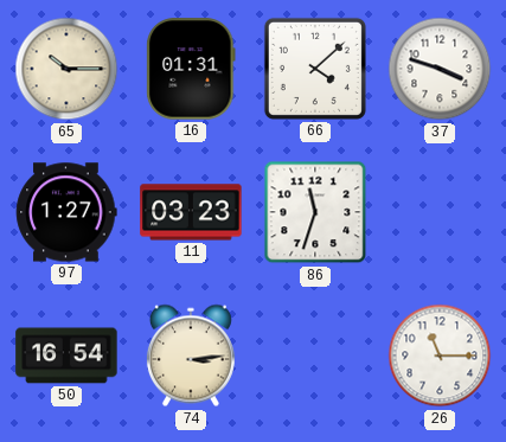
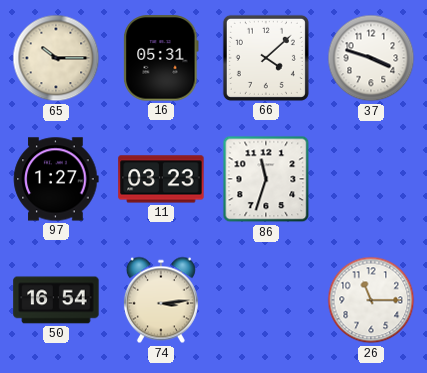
16: 01:31 -> 05:31
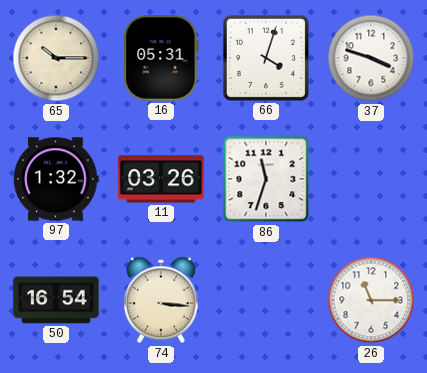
66: 4:08 -> 4:03
97: 1:27 -> 1:32
11: 03:23 -> 03:26
74: 3:14 -> 3:16
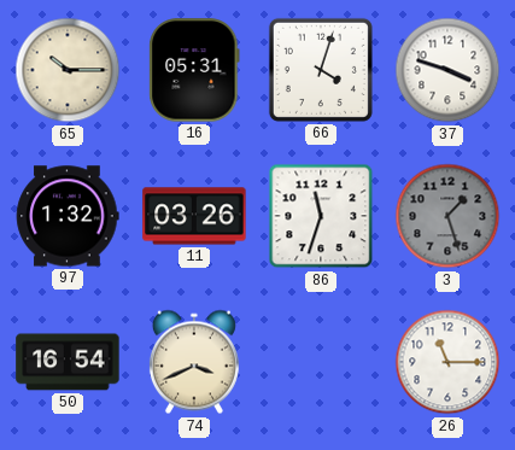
3: none -> 1:27
74: 3:16 -> 3:41
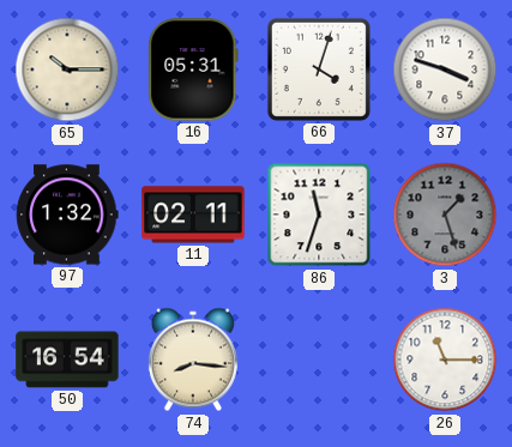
11: 03:26 -> 02:11
74: 3:41 -> 8:16
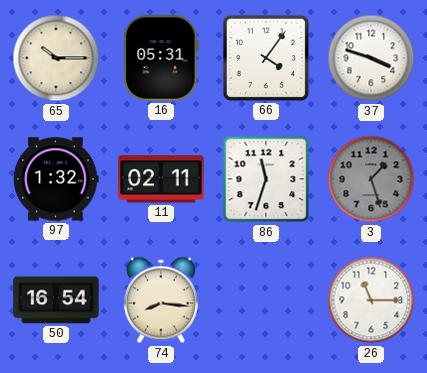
66: 4:03 -> 4:06
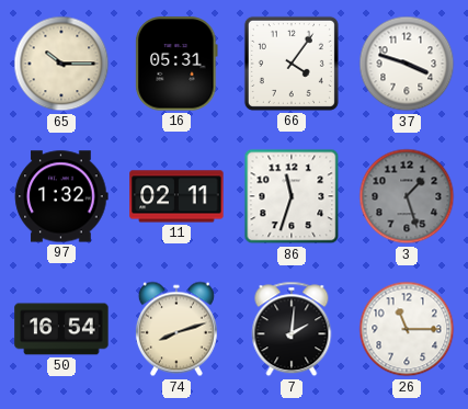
74: 8:16 -> 8:12
7: none -> 2:01
